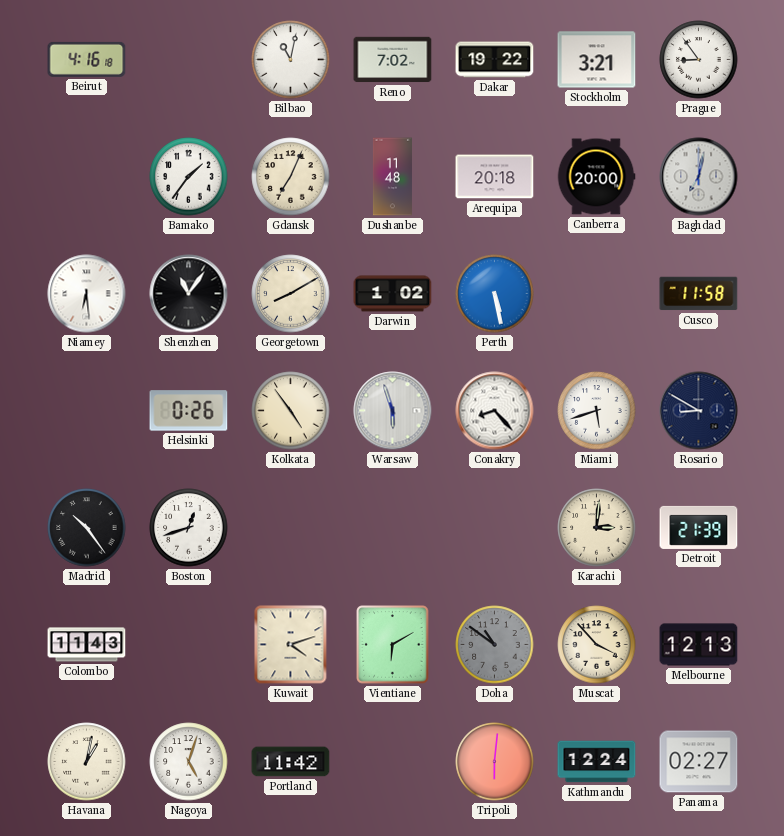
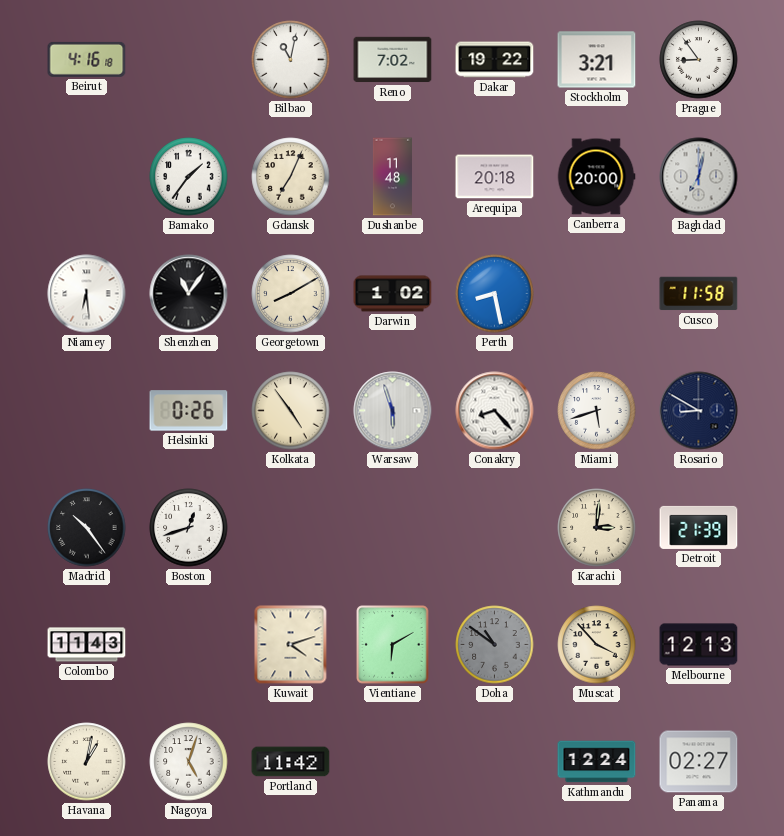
Perth: 5:28 -> 8:28
Tripoli: 6:01 -> none
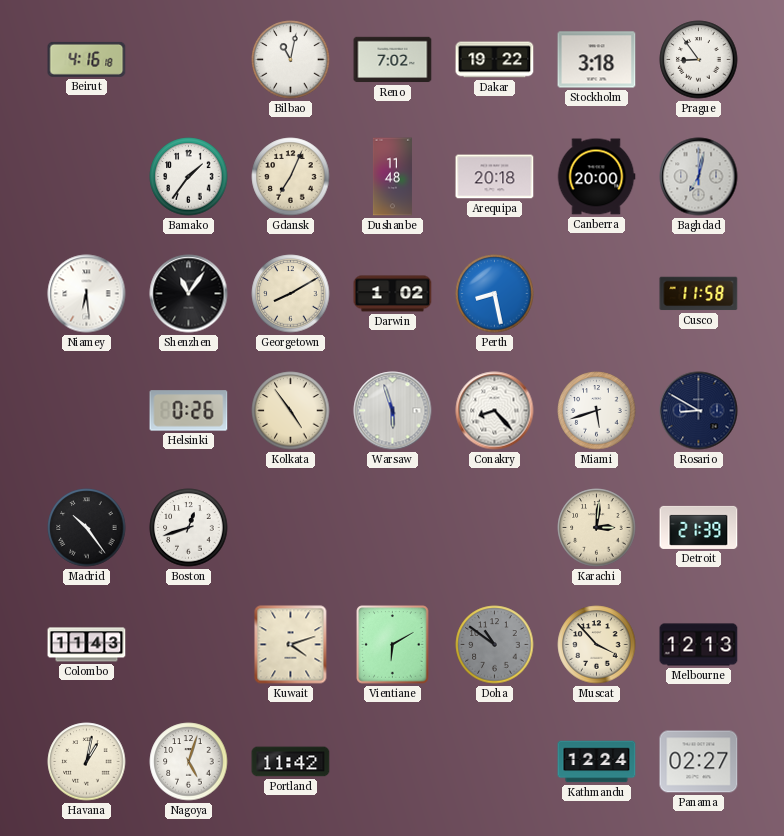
Stockholm: 3:21 -> 3:18
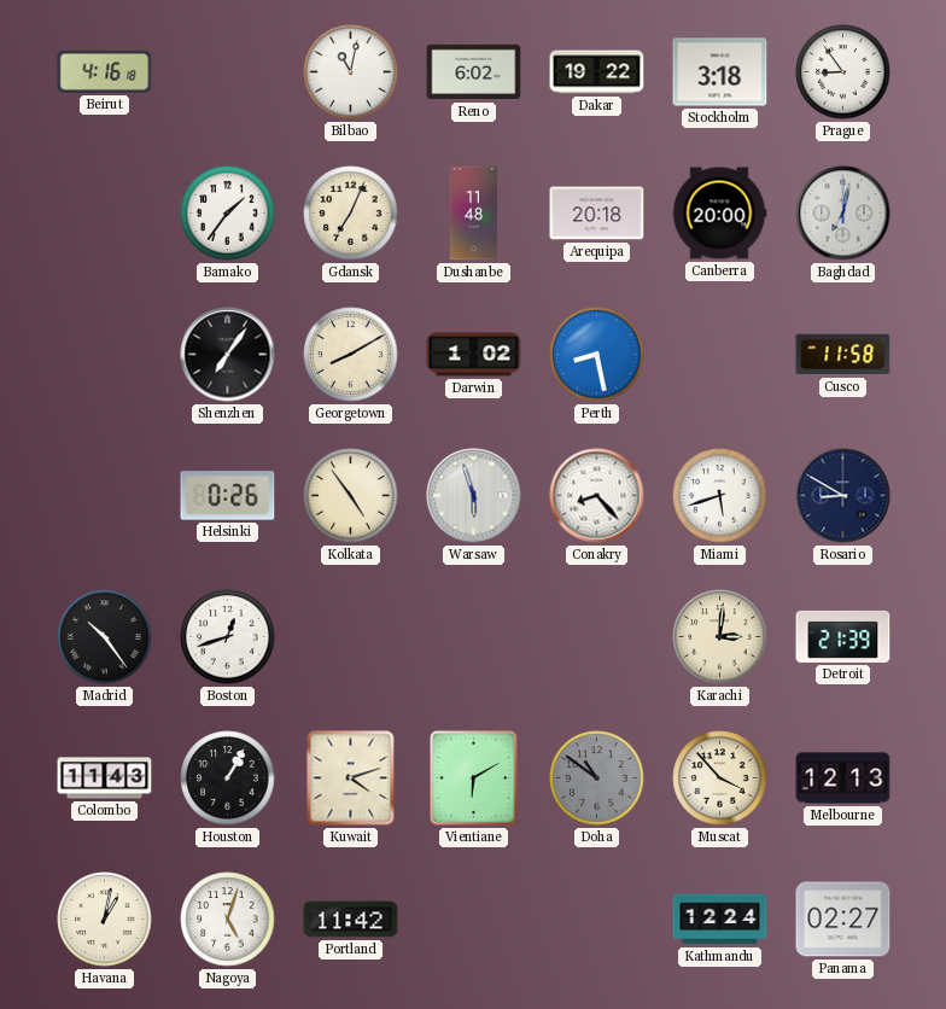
Reno: 7:02 -> 6:02
Niamey: 6:29 -> none
Shenzhen: 11:06 -> 7:06
Houston: none -> 1:05
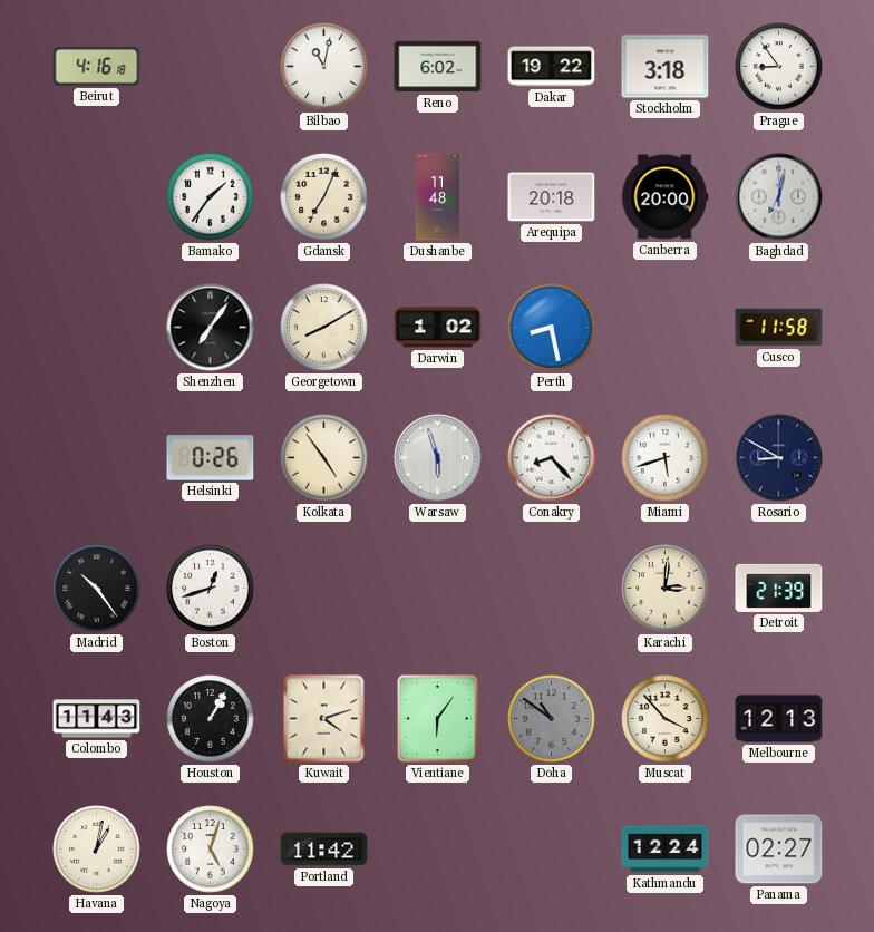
Vientiane: 6:10 -> 6:06
